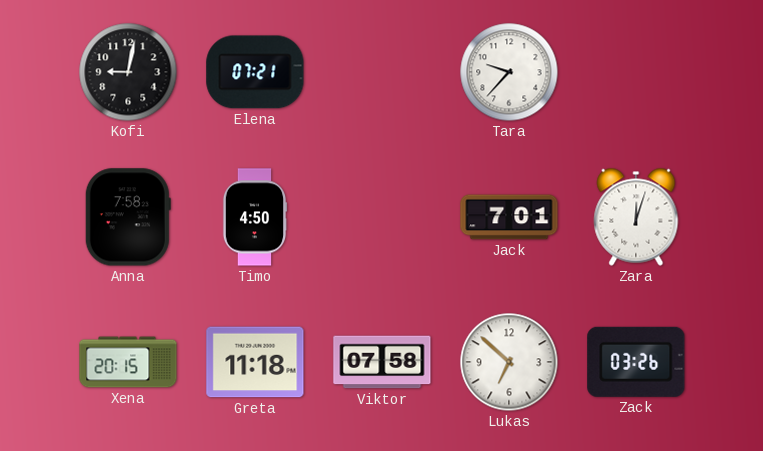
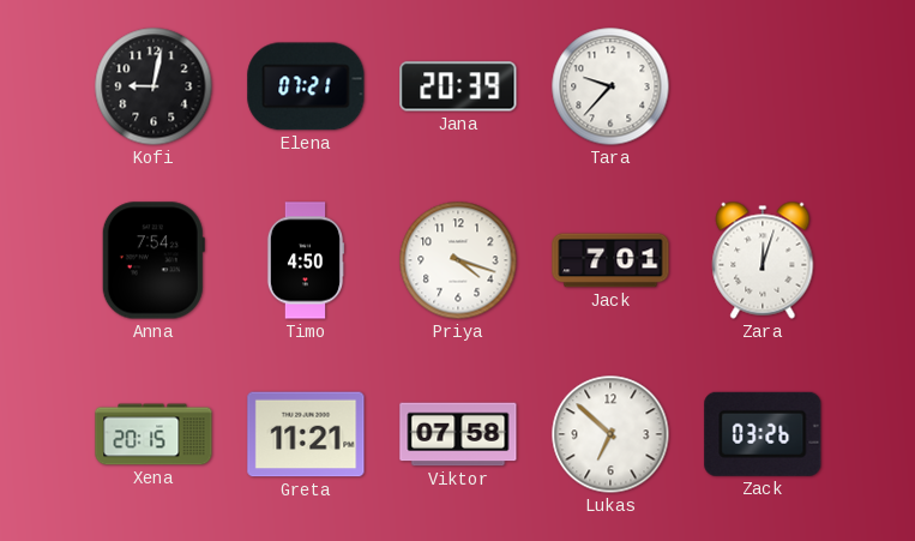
Jana: none -> 20:39
Anna: 7:58 -> 7:54
Priya: none -> 4:18
Greta: 11:18 -> 11:21
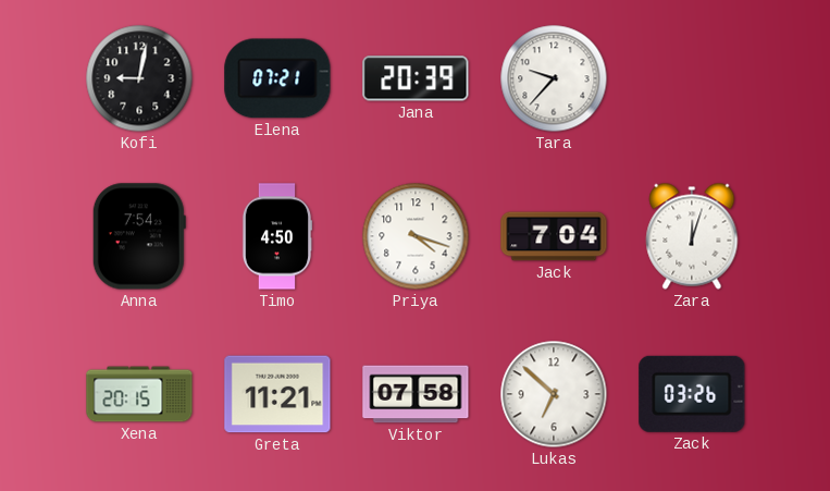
Jack: 7:01 -> 7:04
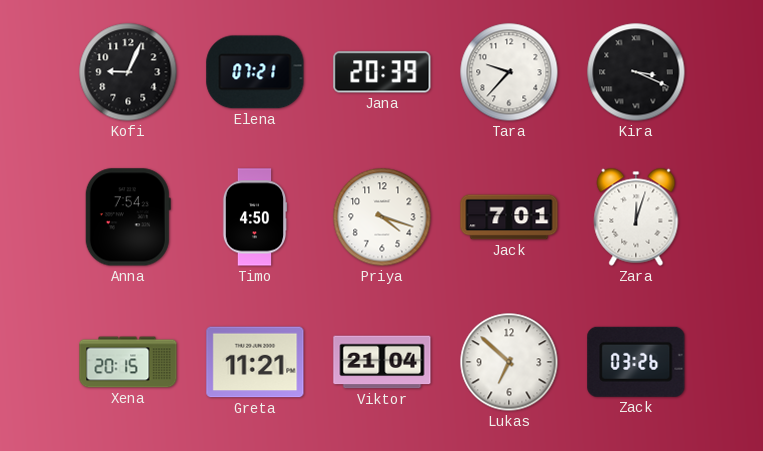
Kofi: 9:02 -> 9:04
Kira: none -> 3:19
Jack: 7:04 -> 7:01
Viktor: 07:58 -> 21:04
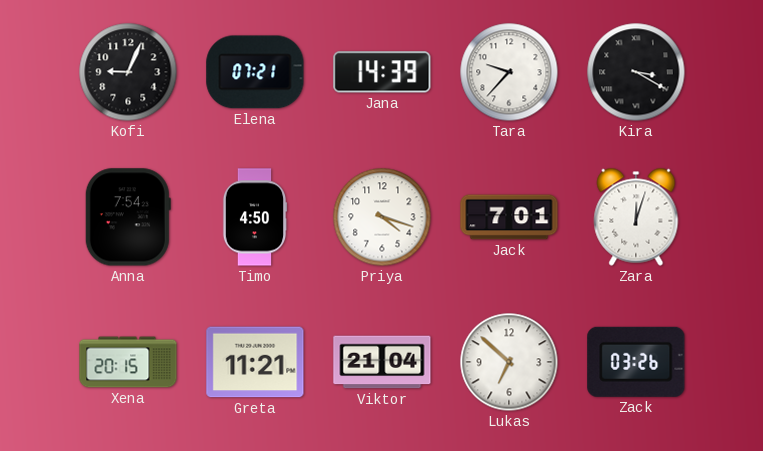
Jana: 20:39 -> 14:39
Kira: 3:19 -> 3:20
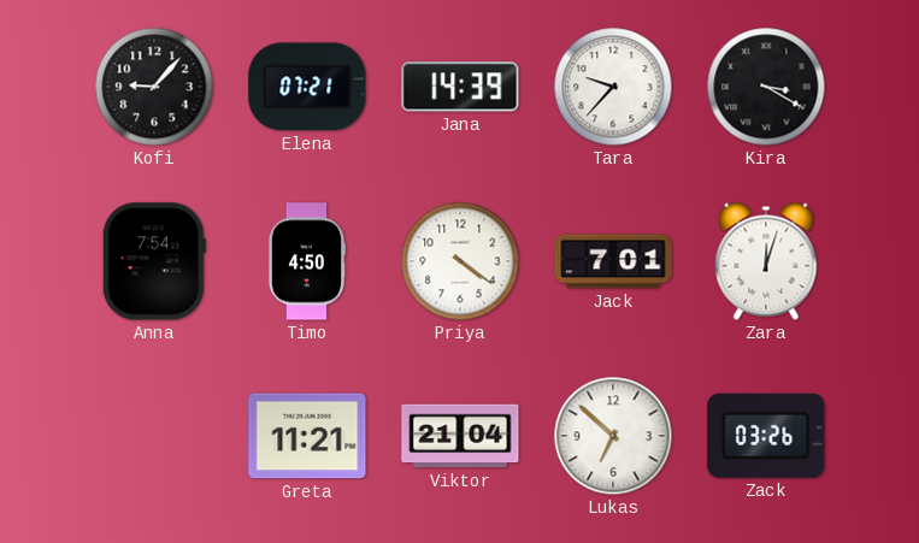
Kofi: 9:04 -> 9:07
Priya: 4:18 -> 4:21
Xena: 20:15 -> none
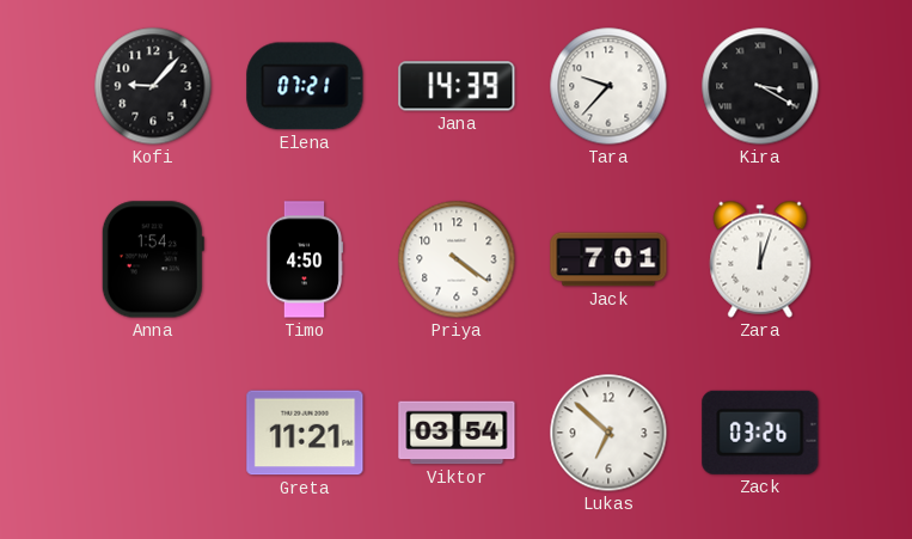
Anna: 7:54 -> 1:54
Viktor: 21:04 -> 03:54
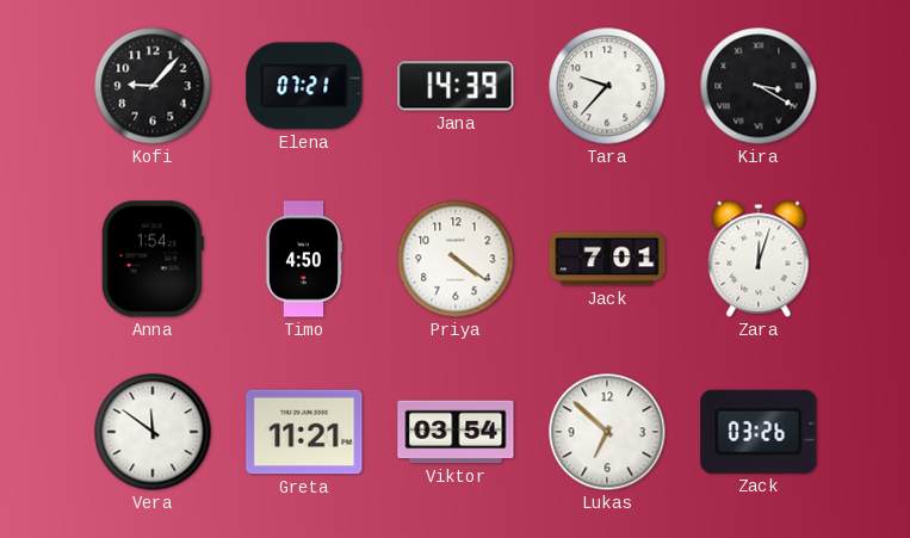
Vera: none -> 11:51
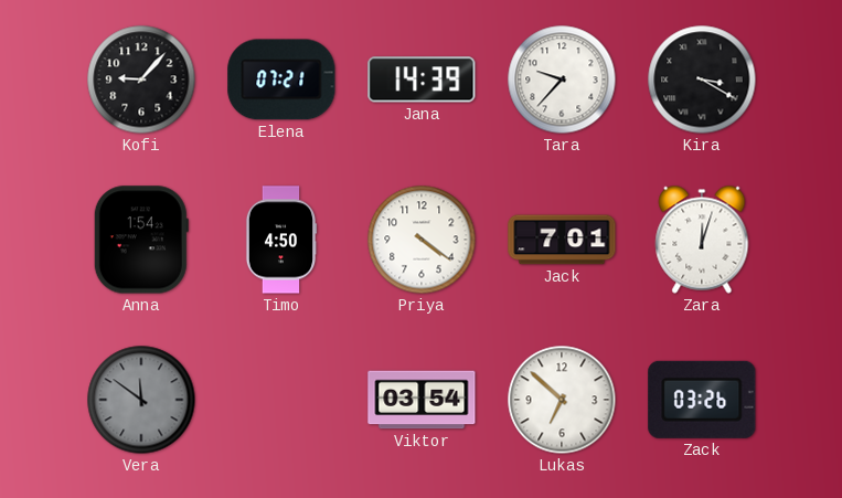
Vera dial: white -> grey
Greta: 11:21 -> none
